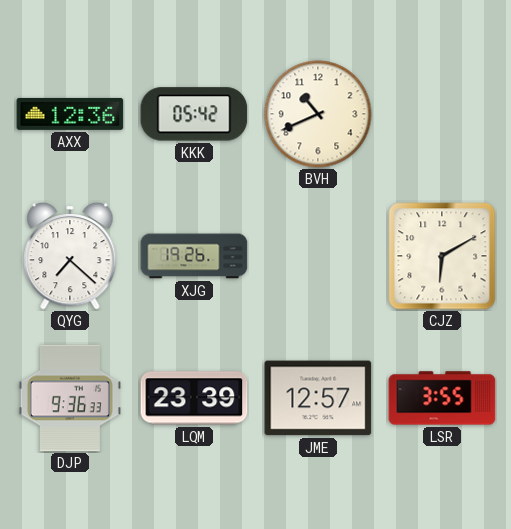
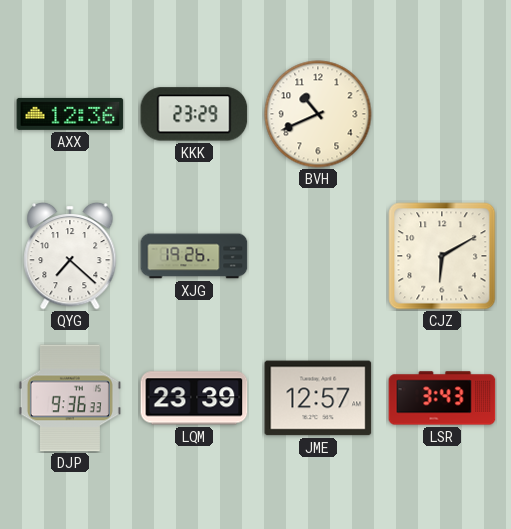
KKK: 05:42 -> 23:29
LSR: 3:55 -> 3:43
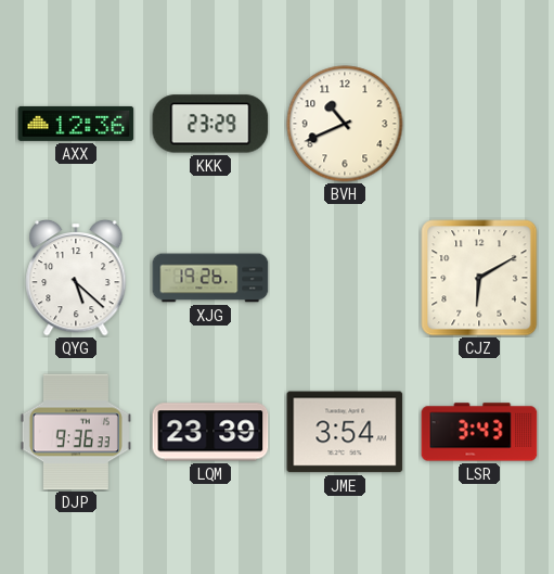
QYG: 7:22 -> 5:22
JME: 12:57 -> 3:54
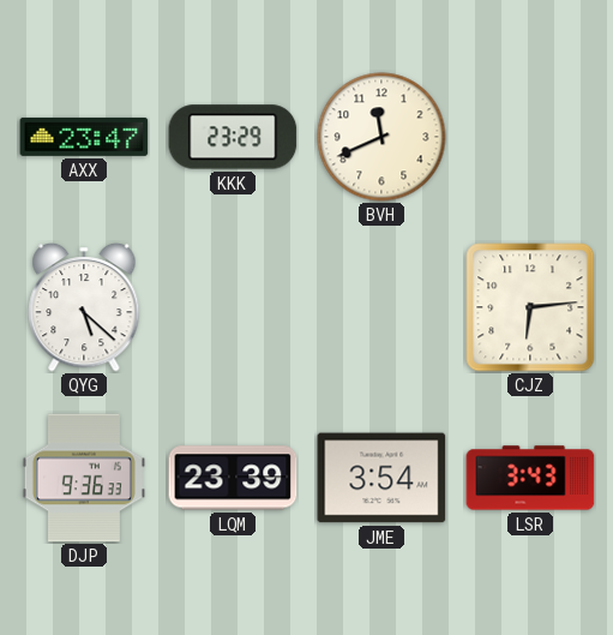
AXX: 12:36 -> 23:47
BVH: 10:41 -> 11:41
XJG: 19:26 -> none
CJZ: 6:10 -> 6:14
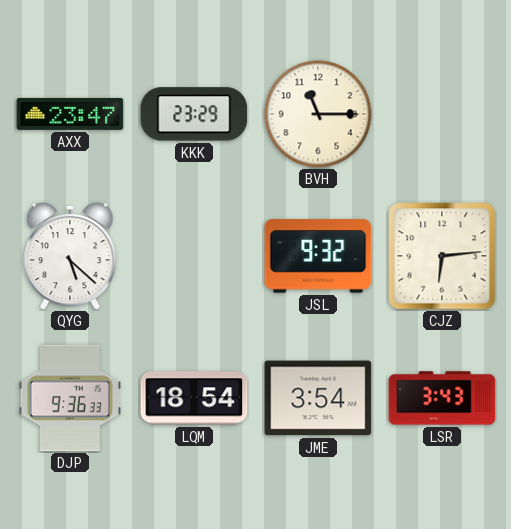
BVH: 11:41 -> 11:15
JSL: none -> 9:32
LQM: 23:39 -> 18:54
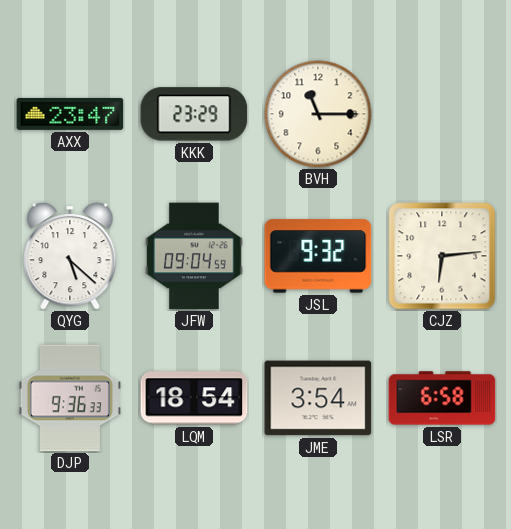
JFW: none -> 09:04
LSR: 3:43 -> 6:58
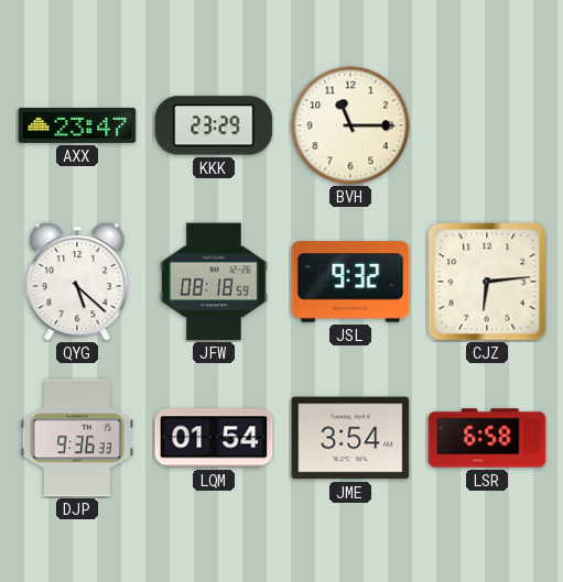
JFW: 09:04 -> 08:18
LQM: 18:54 -> 01:54
